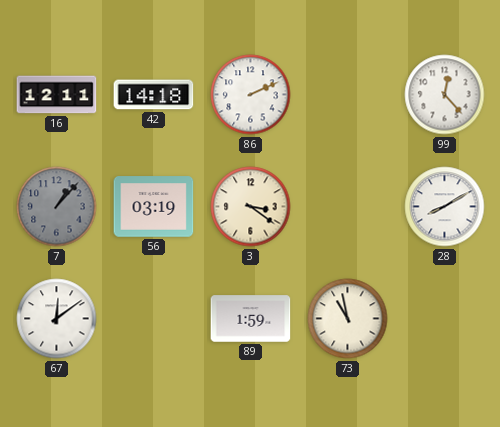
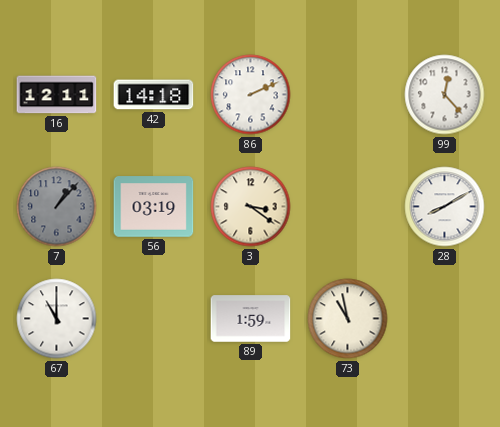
67: 12:09 -> 11:00
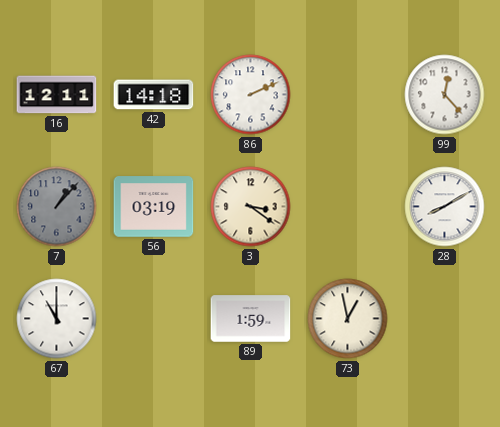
73: 10:58 -> 12:58
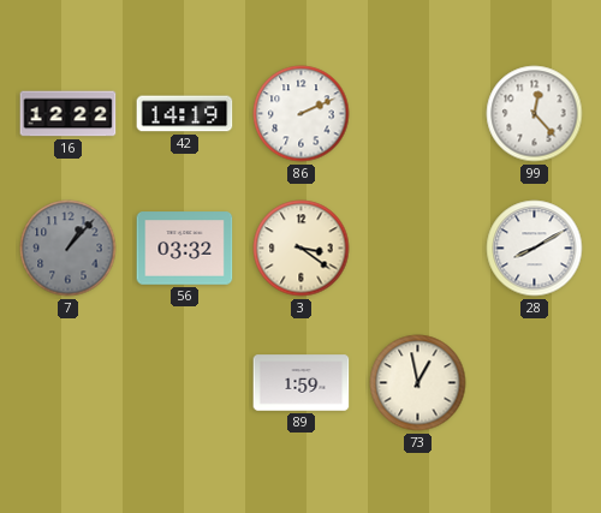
16: 12:11 -> 12:22
42: 14:18 -> 14:19
56: 03:19 -> 03:32
67: 11:00 -> none
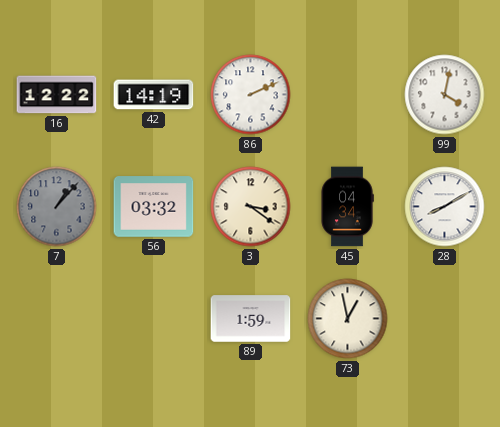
99: 12:23 -> 4:02
45: none -> 04:34
